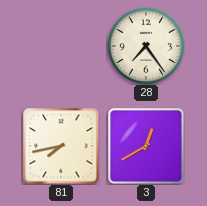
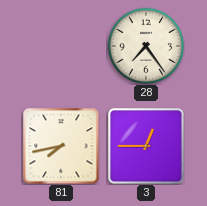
3: 12:40 -> 12:45
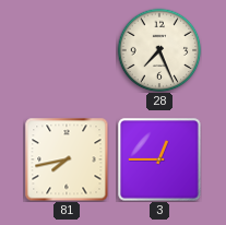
28: 7:24 -> 7:26
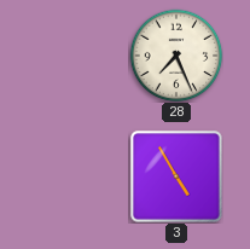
81: 7:43 -> none
3: 12:45 -> 4:55
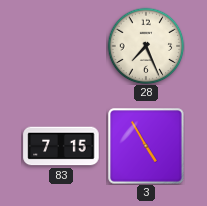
83: none -> 7:15
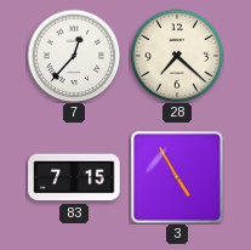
7: none -> 12:37
28: 7:26 -> 7:22
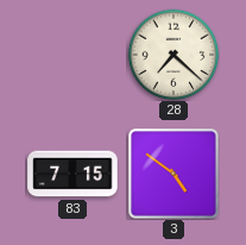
7: 12:37 -> none
3: 4:55 -> 4:51
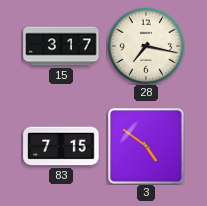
15: none -> 3:17
28: 7:22 -> 7:17
